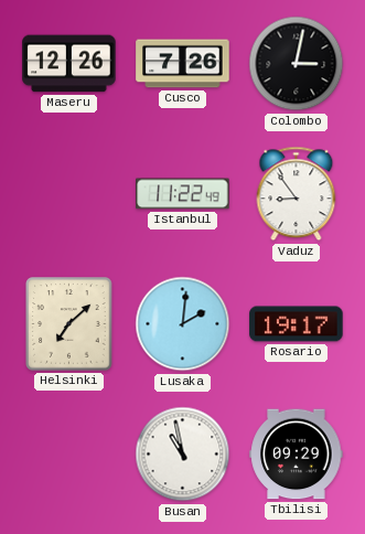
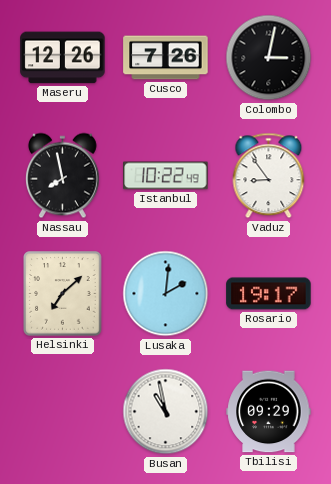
Nassau: none -> 7:58
Istanbul: 11:22 -> 10:22
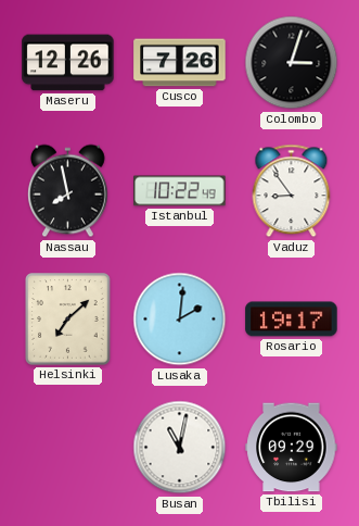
Colombo: 3:02 -> 3:03
Busan: 10:58 -> 11:02
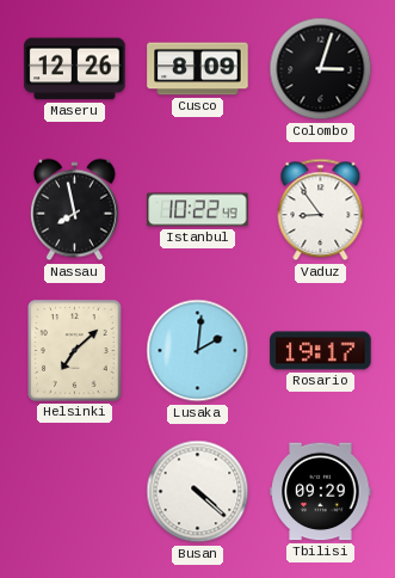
Cusco: 7:26 -> 8:09
Busan: 11:02 -> 4:22
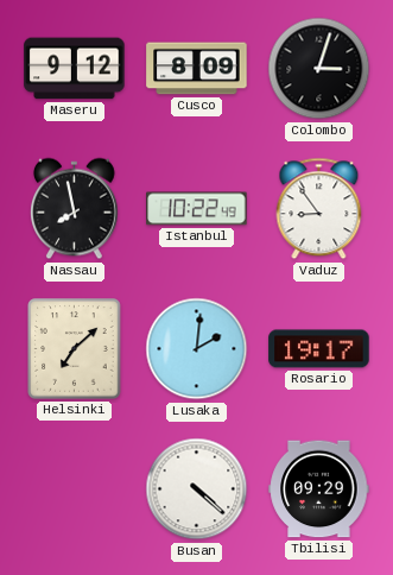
Maseru: 12:26 -> 9:12
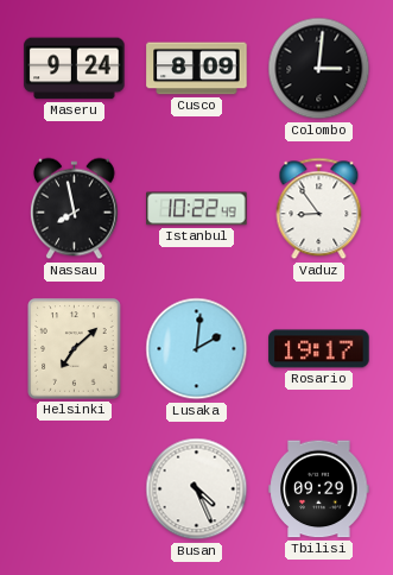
Maseru: 9:12 -> 9:24
Colombo: 3:03 -> 3:01
Busan: 4:22 -> 4:26
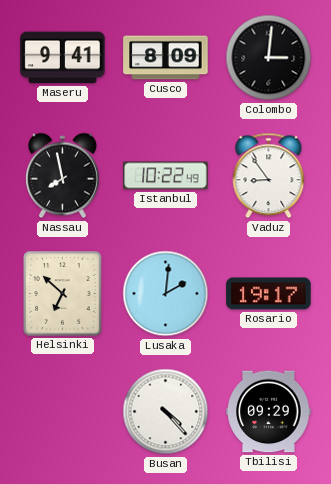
Maseru: 9:24 -> 9:41
Helsinki: 7:08 -> 6:52
Busan: 4:26 -> 4:23
